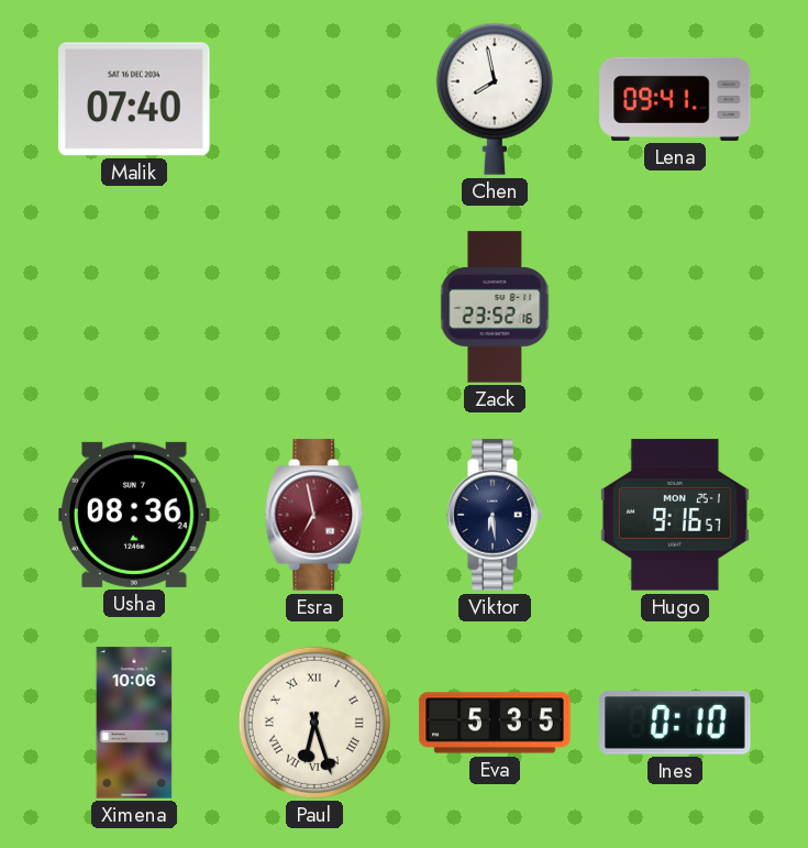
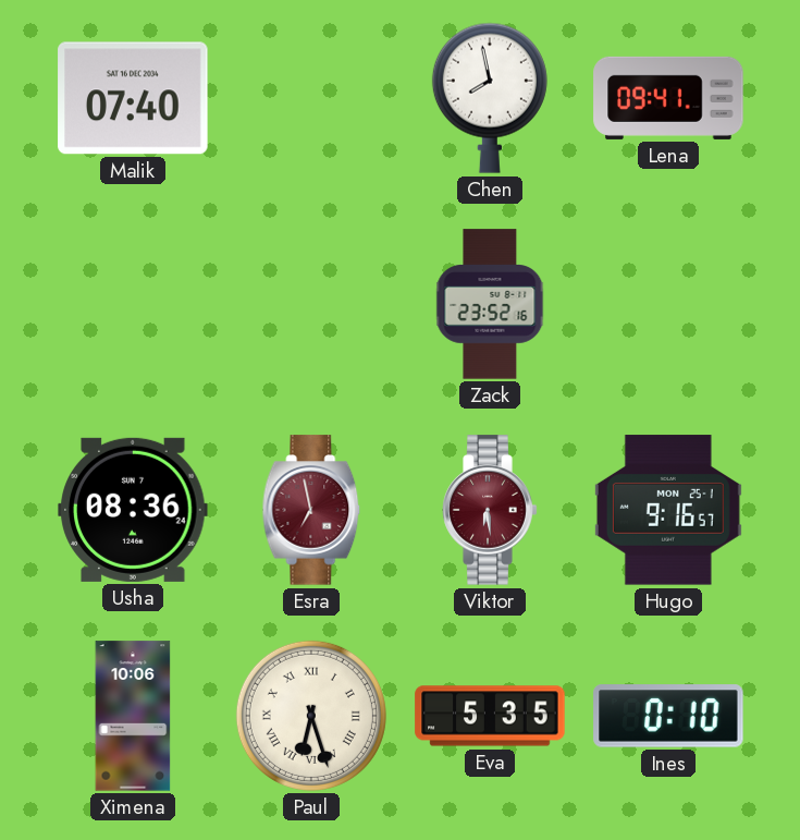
Viktor dial: navy -> burgundy
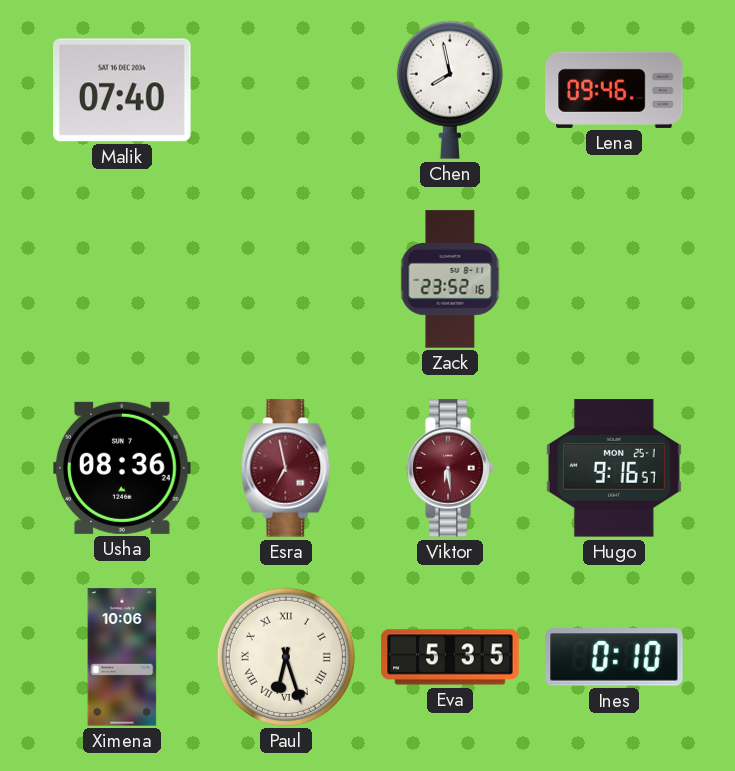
Lena: 09:41 -> 09:46
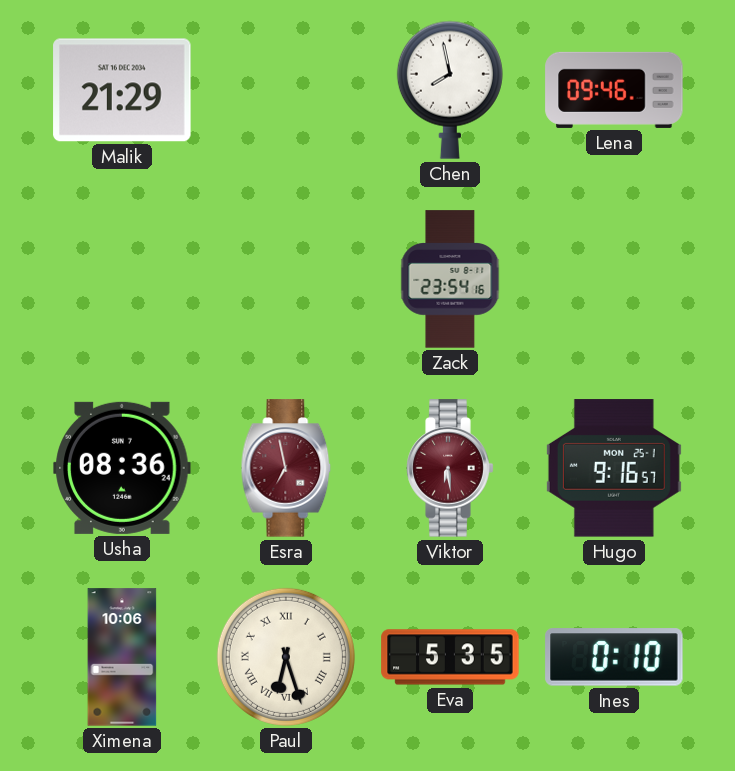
Malik: 07:40 -> 21:29
Zack: 23:52 -> 23:54
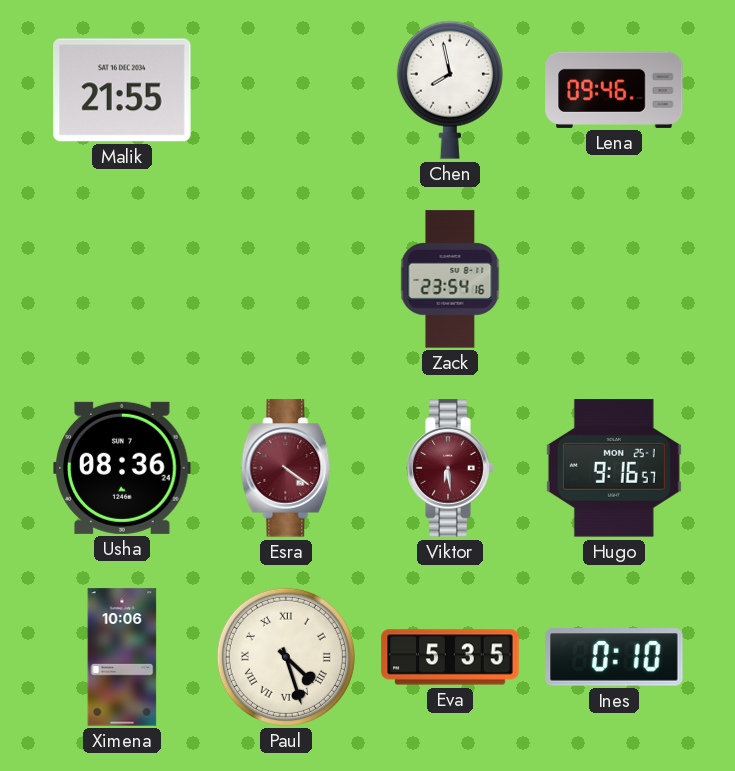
Malik: 21:29 -> 21:55
Esra: 6:58 -> 4:21
Paul: 6:27 -> 4:27
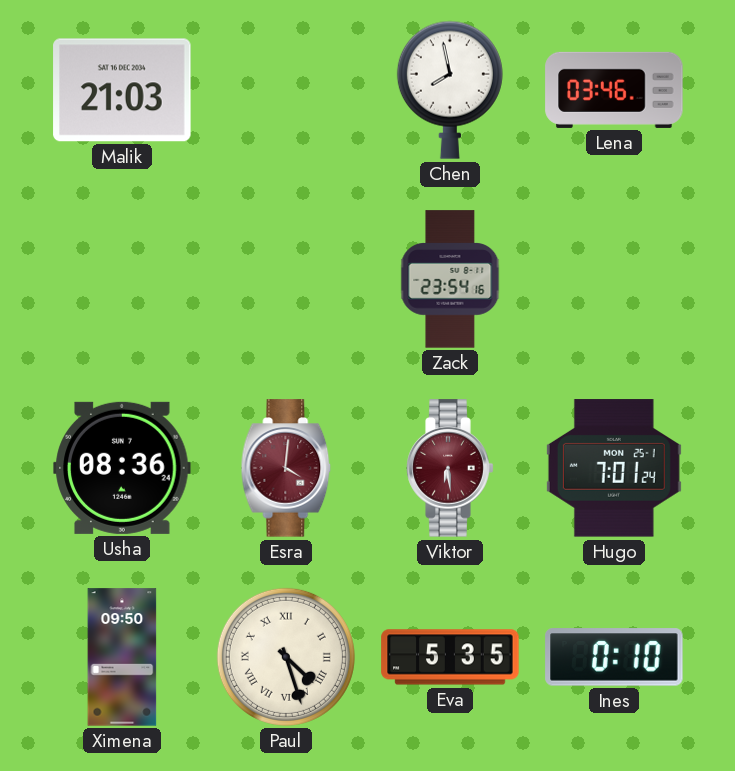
Malik: 21:55 -> 21:03
Lena: 09:46 -> 03:46
Esra: 4:21 -> 4:01
Hugo: 9:16 -> 7:01
Ximena: 10:06 -> 09:50
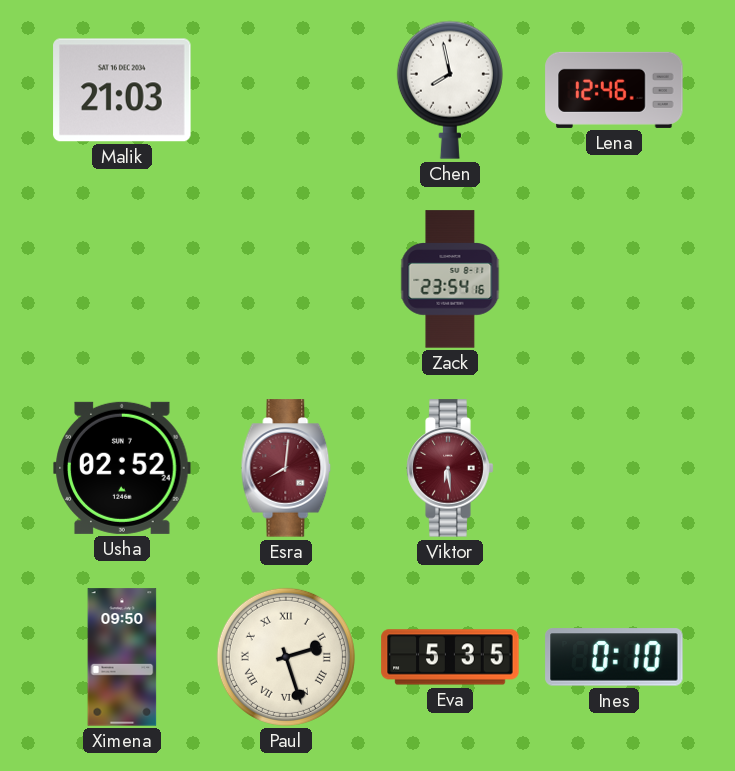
Lena: 03:46 -> 12:46
Usha: 08:36 -> 02:52
Esra: 4:01 -> 8:01
Hugo: 7:01 -> none
Paul: 4:27 -> 2:27
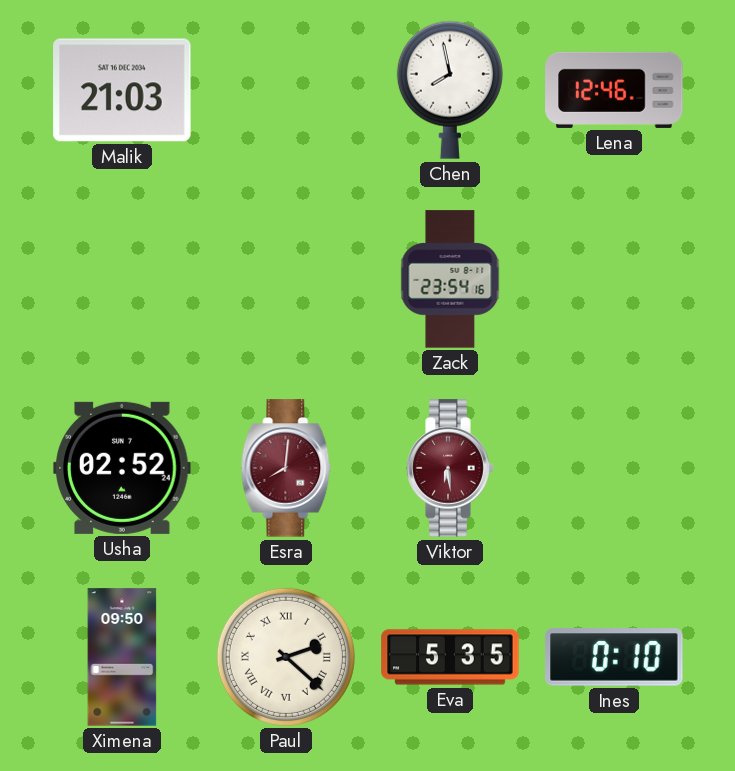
Paul: 2:27 -> 2:22
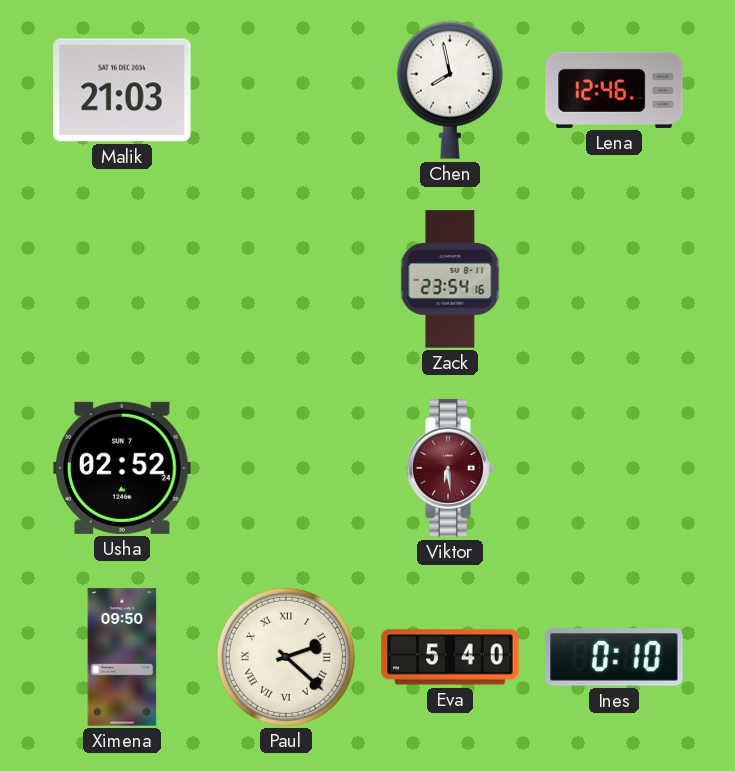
Esra: 8:01 -> none
Eva: 5:35 -> 5:40
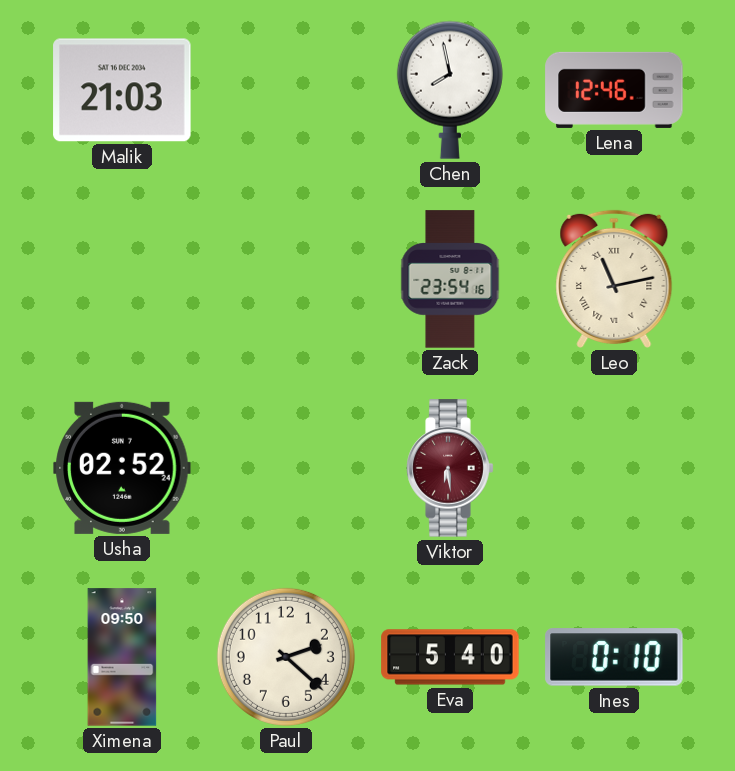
Leo: none -> 11:13
Paul numerals: Roman -> Arabic
